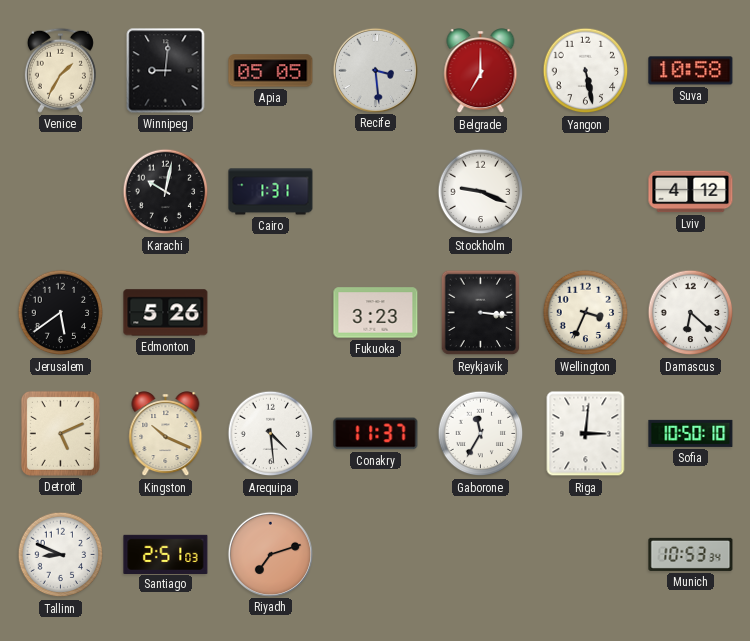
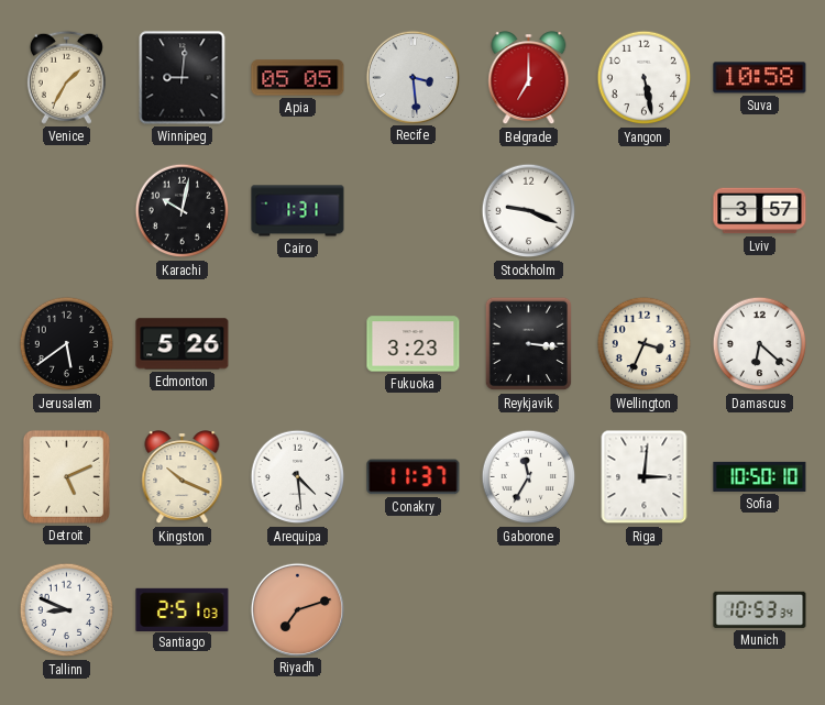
Lviv: 4:12 -> 3:57
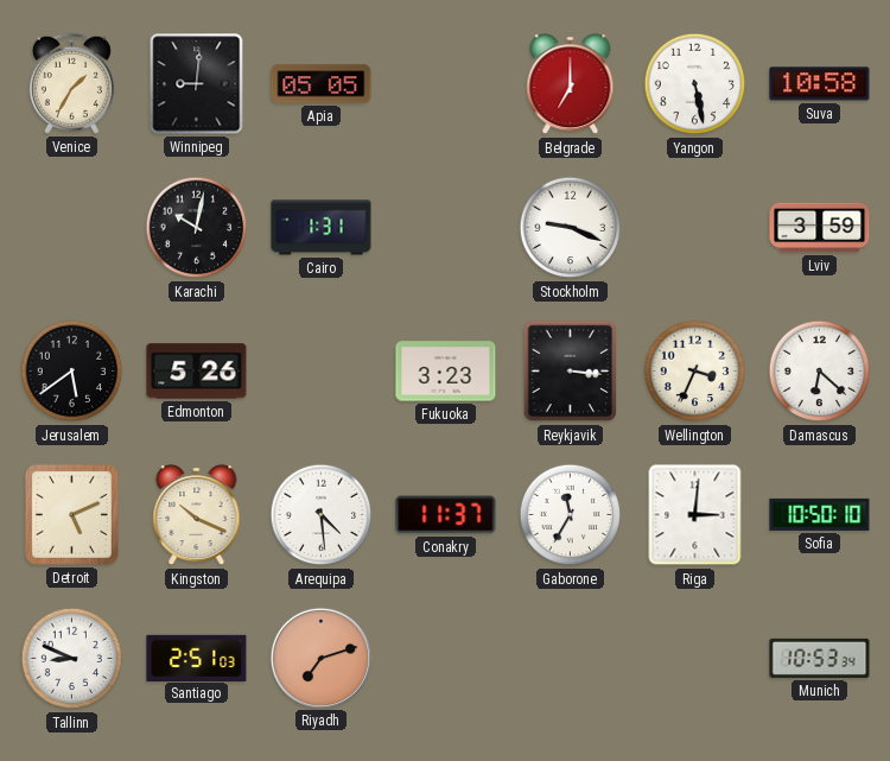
Recife: 3:29 -> none
Lviv: 3:57 -> 3:59
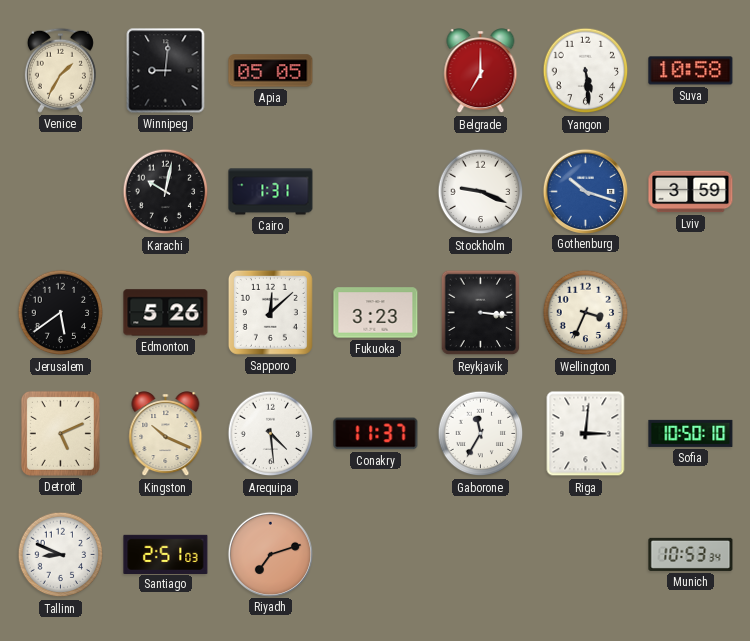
Yangon: 5:28 -> 5:29
Gothenburg: none -> 10:18
Sapporo: none -> 12:08
Damascus: 6:22 -> none
